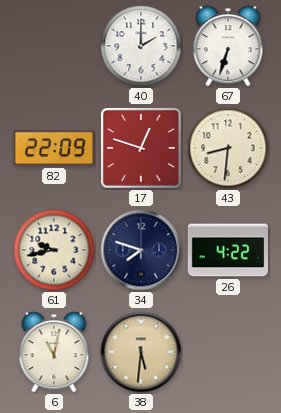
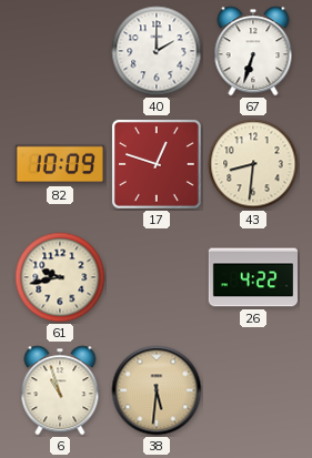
82: 22:09 -> 10:09
34: 7:48 -> none
6: 11:02 -> 10:57
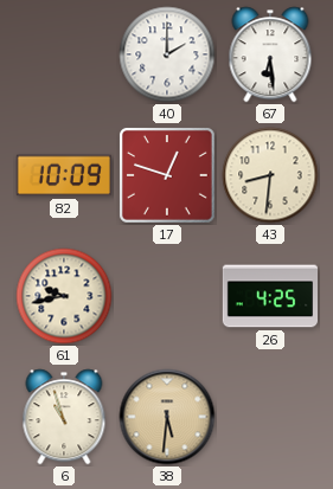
67: 6:33 -> 6:29
26: 4:22 -> 4:25
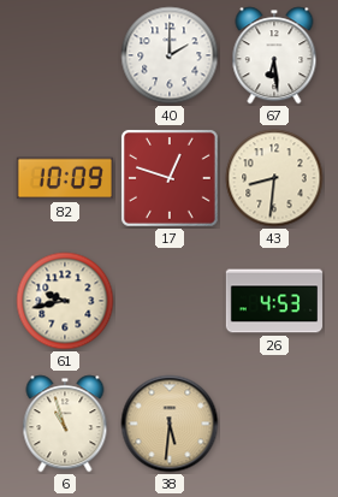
26: 4:25 -> 4:53
